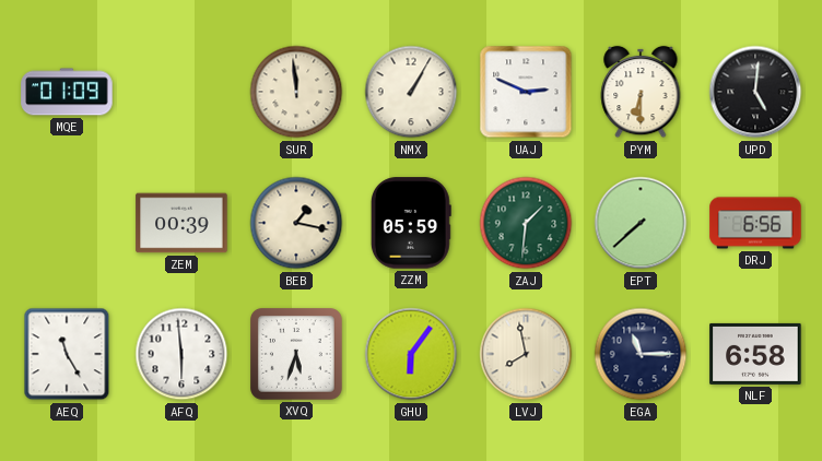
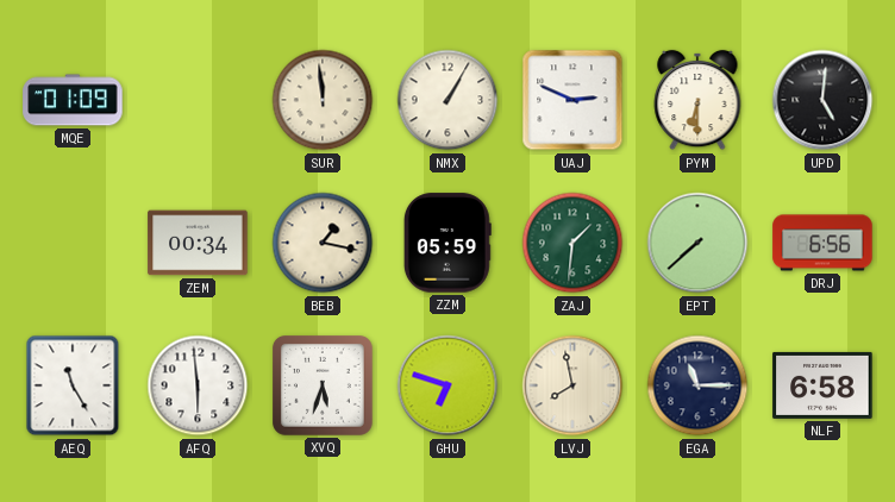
ZEM: 00:39 -> 00:34
GHU: 6:06 -> 6:48
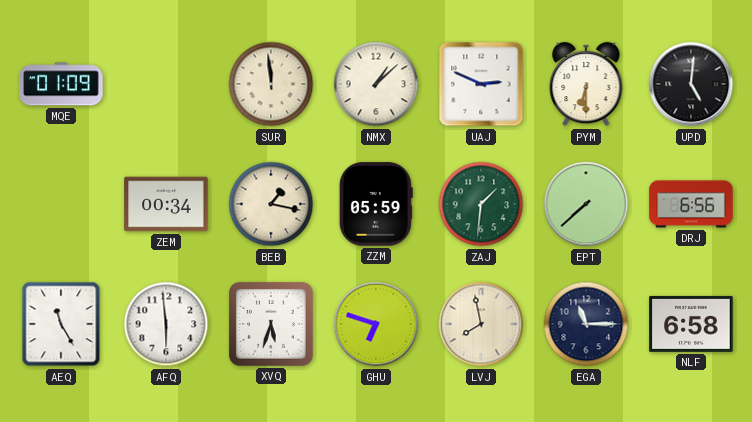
NMX: 1:05 -> 1:08
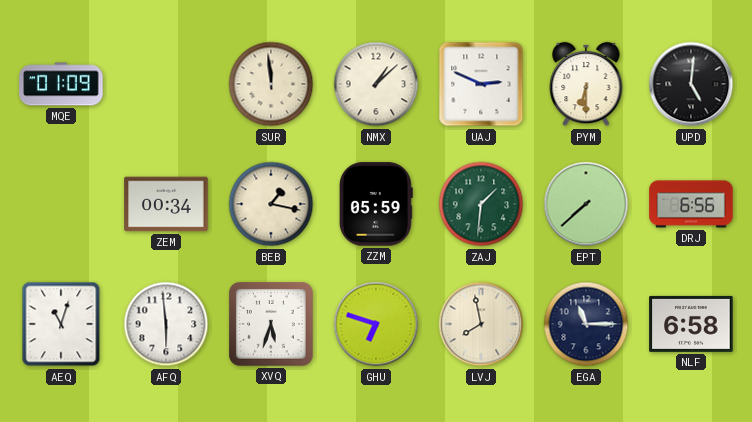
AEQ: 11:25 -> 11:03
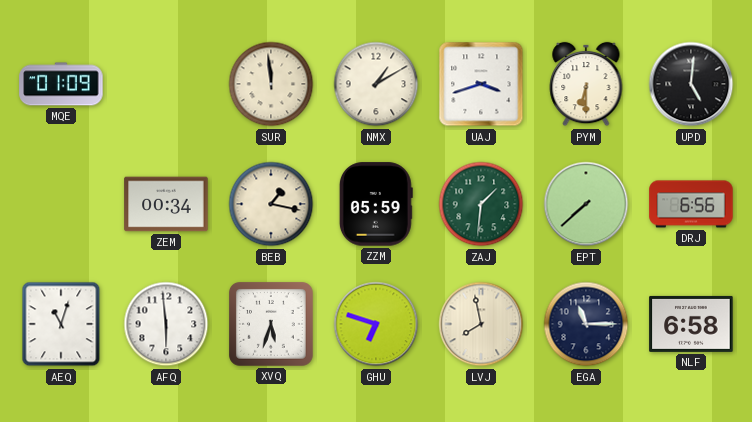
NMX: 1:08 -> 1:10
UAJ: 2:49 -> 3:42
